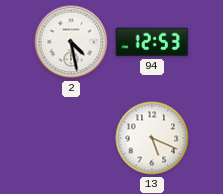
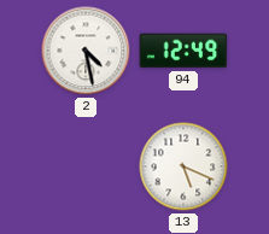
94: 12:53 -> 12:49
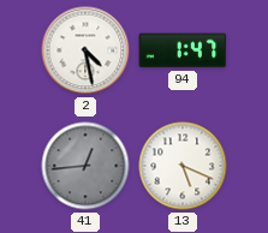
94: 12:49 -> 1:47
41: none -> 12:44
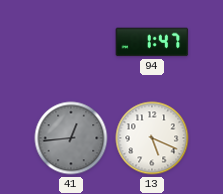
2: 4:28 -> none
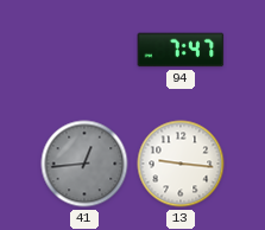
94: 1:47 -> 7:47
13: 5:19 -> 9:16
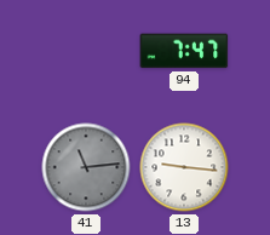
41: 12:44 -> 11:14
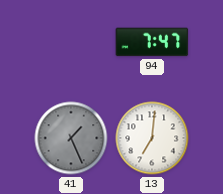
41: 11:14 -> 1:26
13: 9:16 -> 7:01
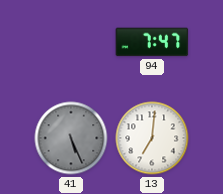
41: 1:26 -> 5:26
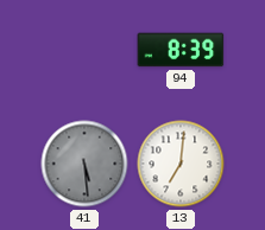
94: 7:47 -> 8:39
41: 5:26 -> 5:29
